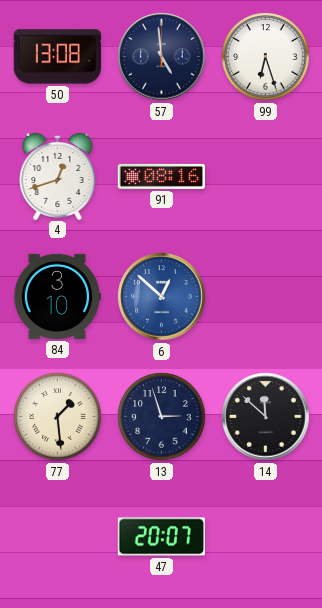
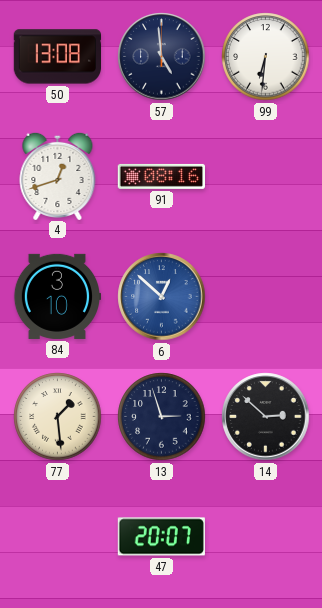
99: 6:27 -> 6:31
14: 11:52 -> 2:52
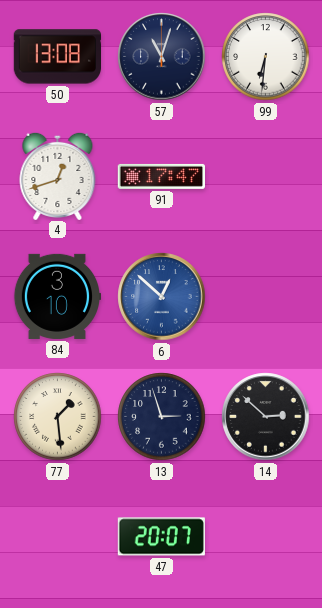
57: 4:59 -> 11:03
91: 08:16 -> 17:47
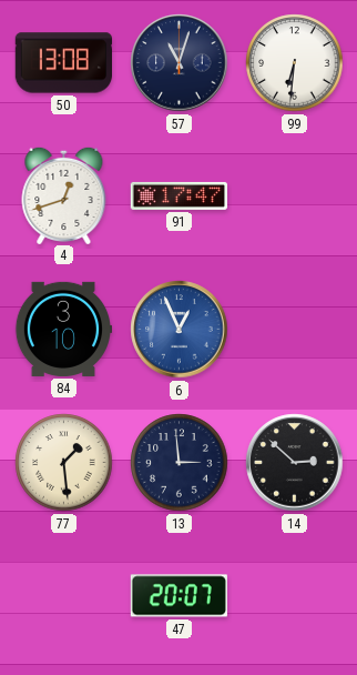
6: 12:52 -> 12:56
13: 2:57 -> 2:59
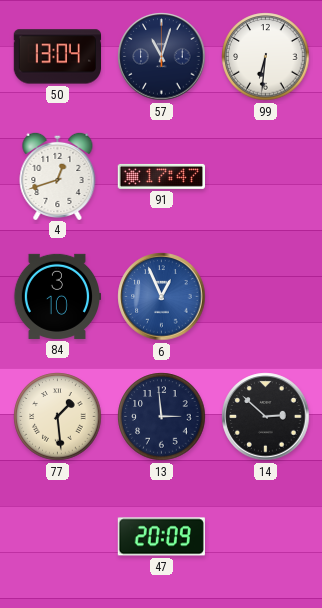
50: 13:08 -> 13:04
47: 20:07 -> 20:09
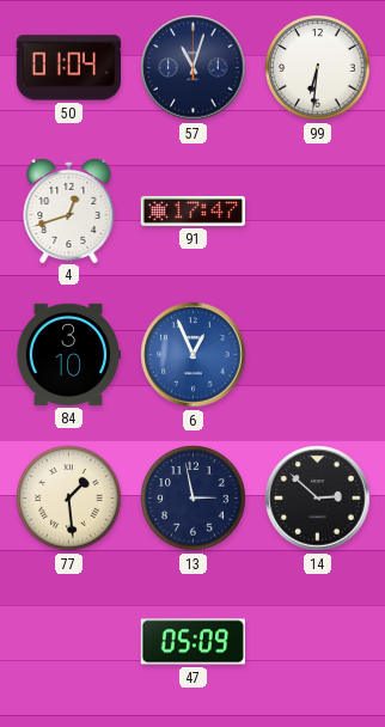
50: 13:04 -> 01:04
13: 2:59 -> 2:58
47: 20:09 -> 05:09
